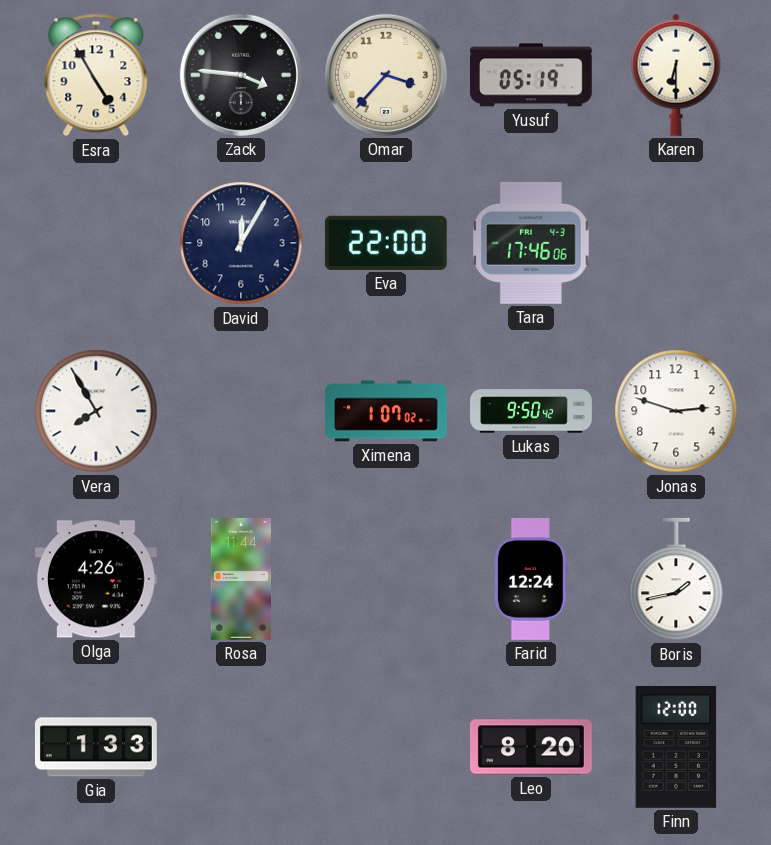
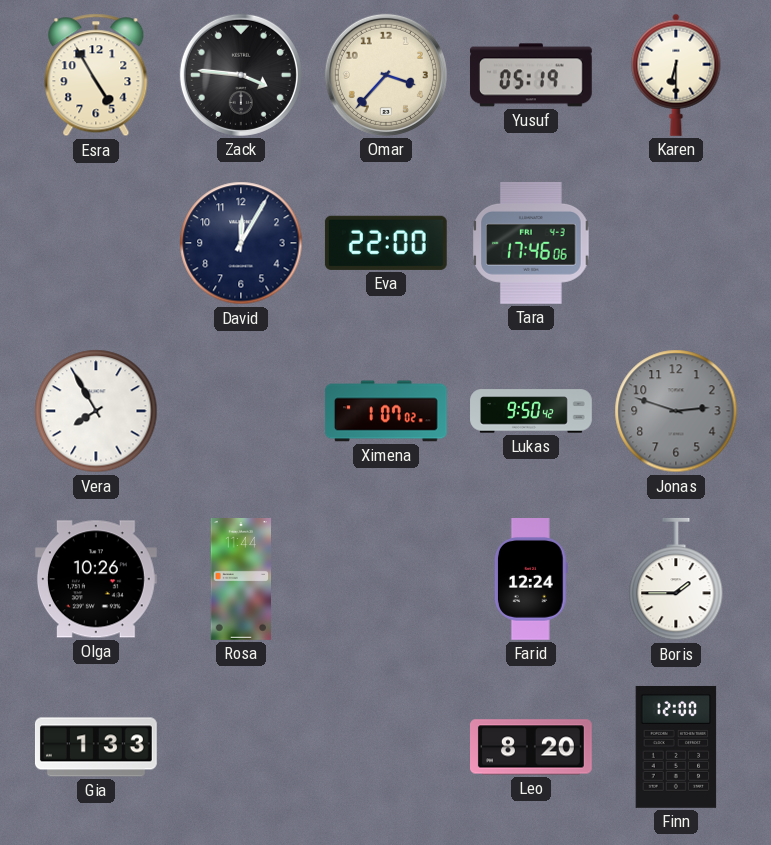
Jonas dial: white -> grey
Olga: 4:26 -> 10:26
Boris: 1:43 -> 1:45
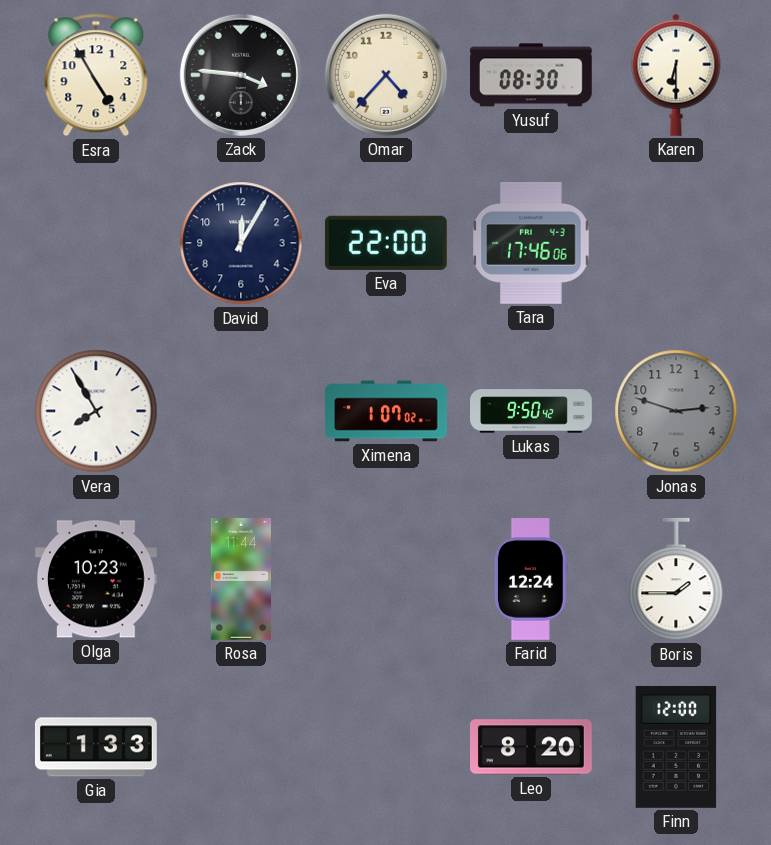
Omar: 3:37 -> 4:37
Yusuf: 05:19 -> 08:30
Olga: 10:26 -> 10:23
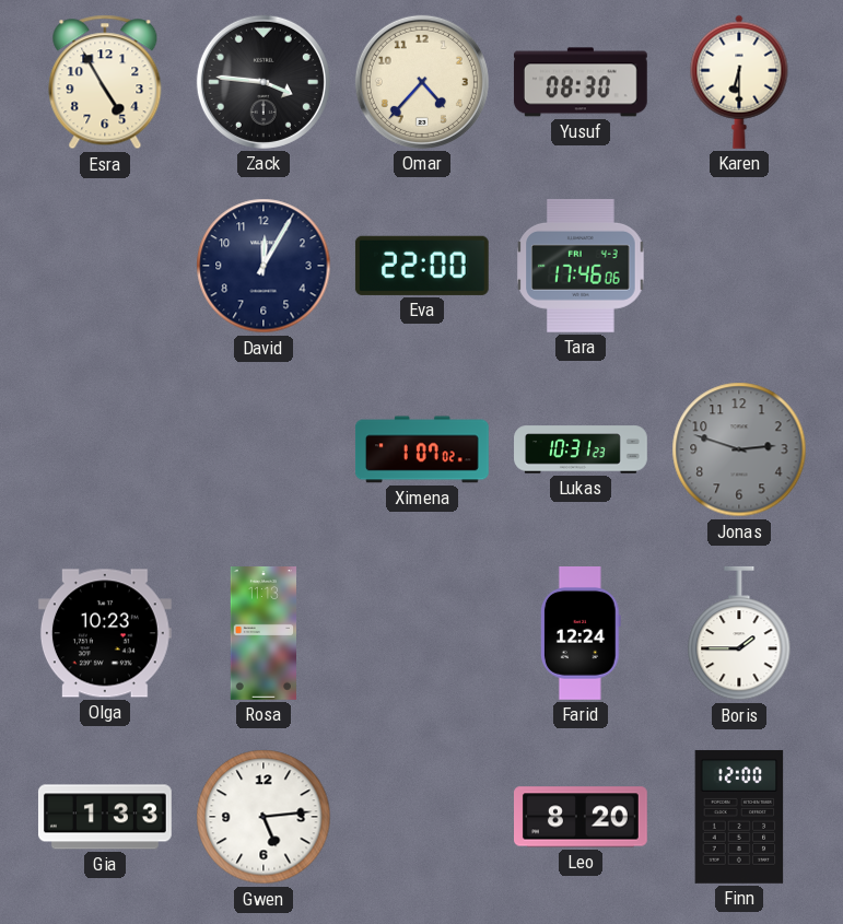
Vera: 7:55 -> none
Lukas: 9:50 -> 10:31
Rosa: 11:44 -> 11:13
Gwen: none -> 5:14
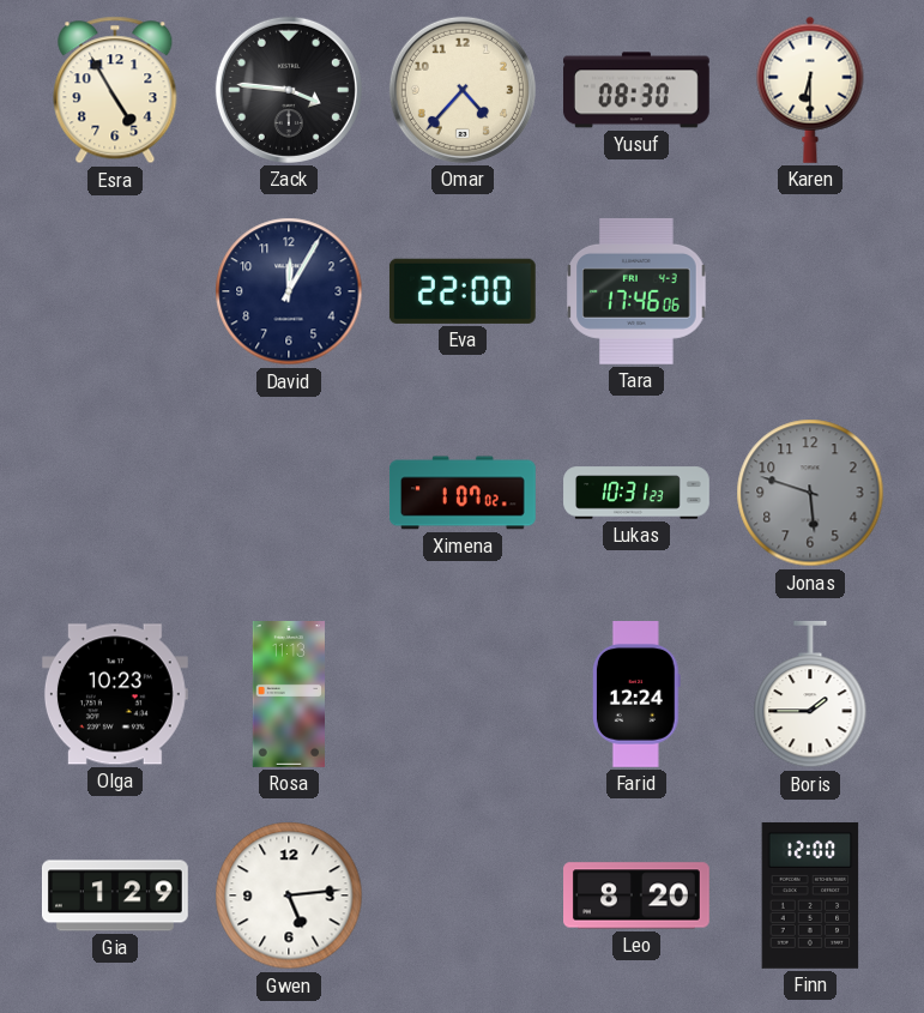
Jonas: 2:48 -> 5:48
Gia: 1:33 -> 1:29
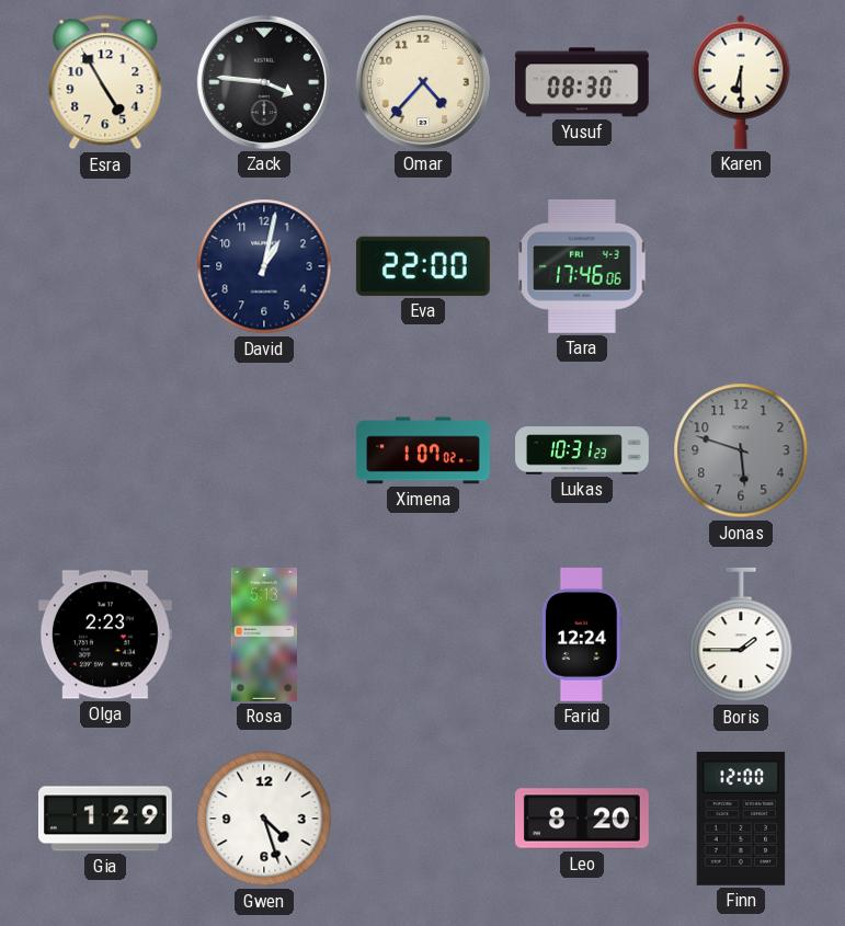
David: 12:05 -> 1:02
Olga: 10:23 -> 2:23
Rosa: 11:13 -> 5:13
Gwen: 5:14 -> 4:27
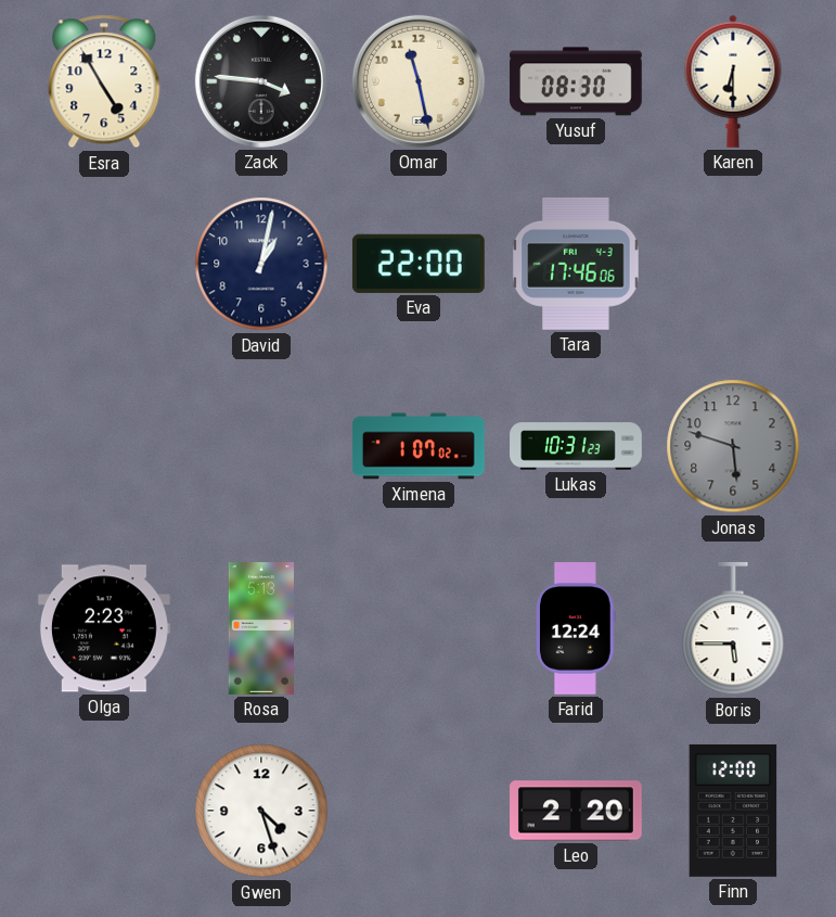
Omar: 4:37 -> 11:28
Boris: 1:45 -> 5:45
Gia: 1:29 -> none
Leo: 8:20 -> 2:20
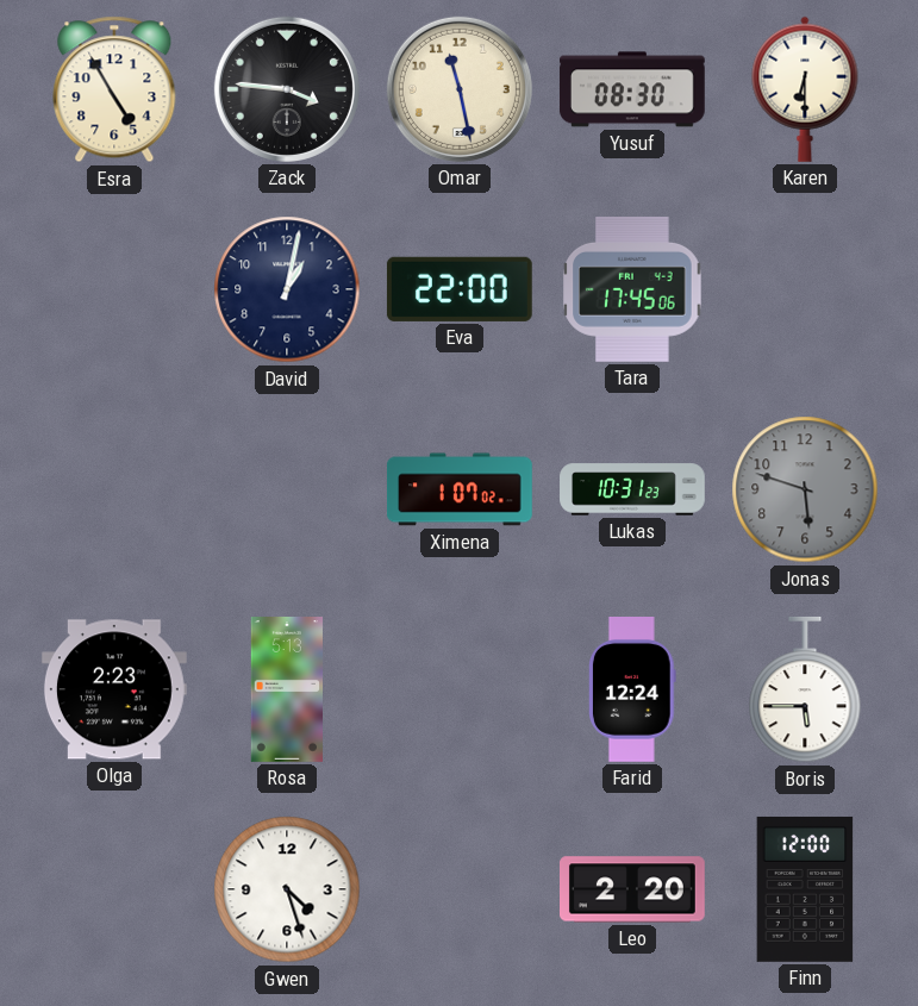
Tara: 17:46 -> 17:45
